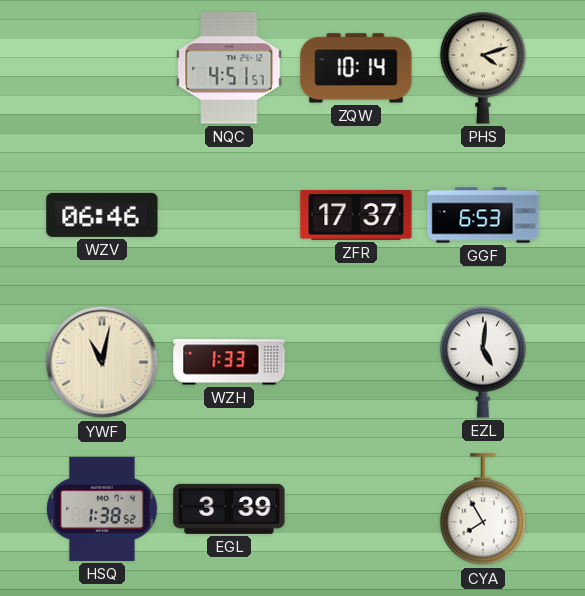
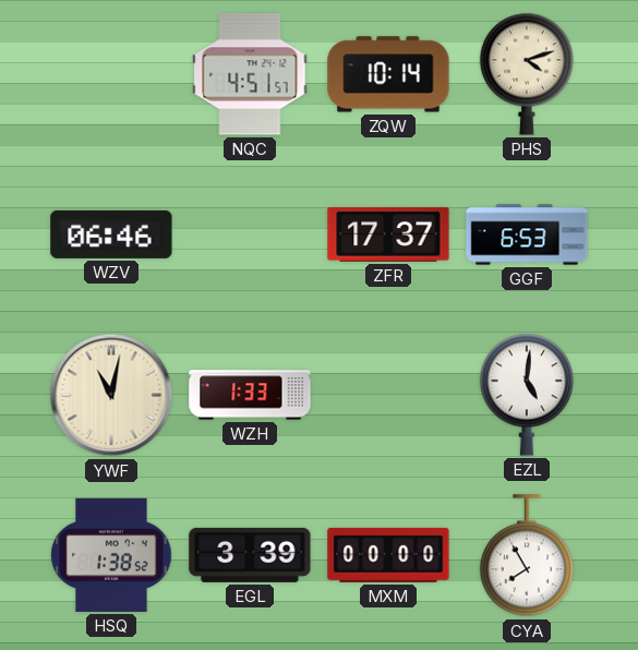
MXM: none -> 00:00
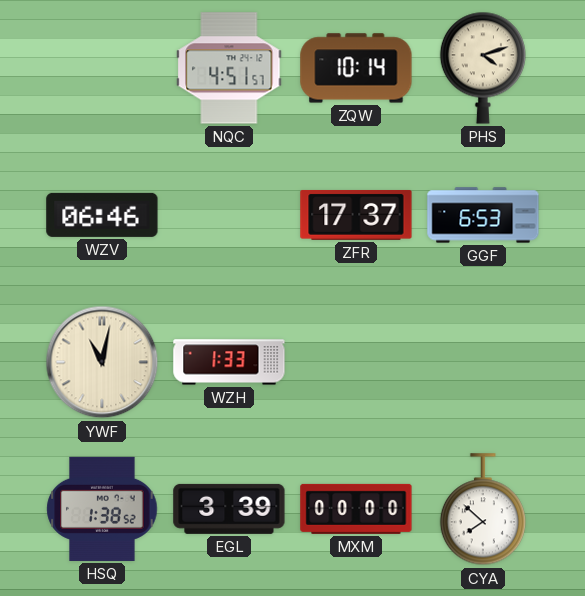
EZL: 5:01 -> none
CYA: 7:55 -> 7:52
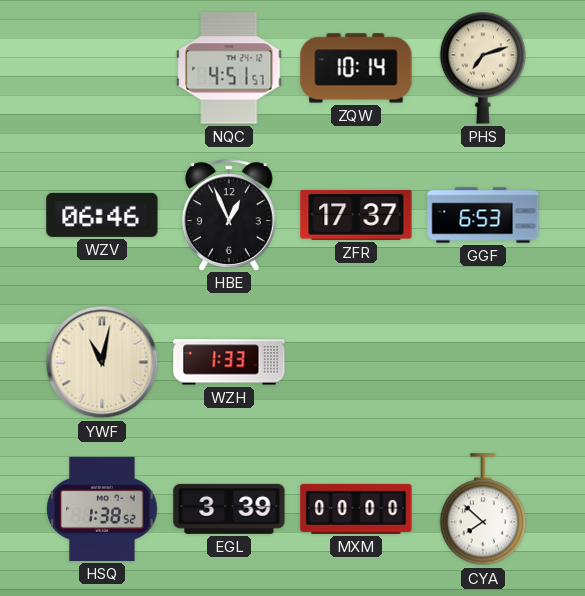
PHS: 4:12 -> 7:12
HBE: none -> 12:56
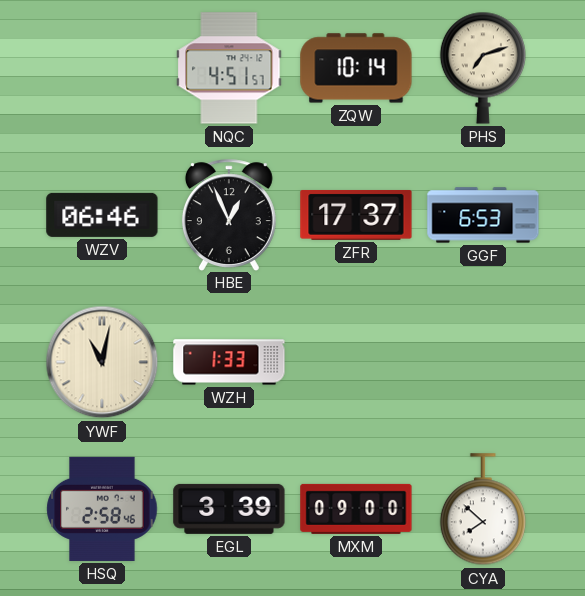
HSQ: 1:38 -> 2:58
MXM: 00:00 -> 09:00
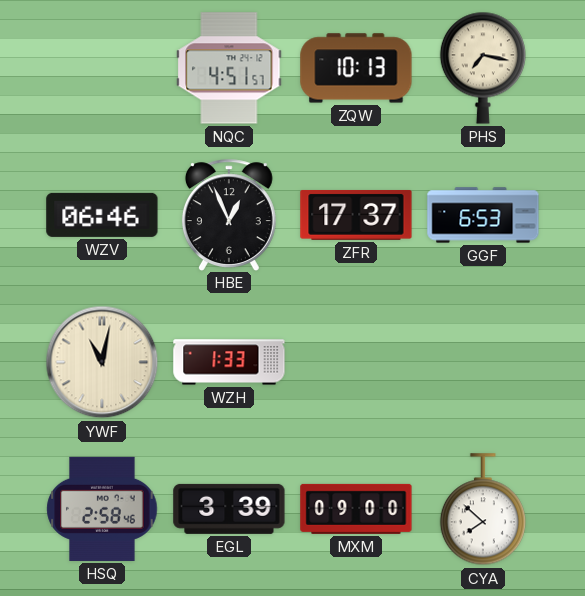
ZQW: 10:14 -> 10:13
PHS: 7:12 -> 7:17
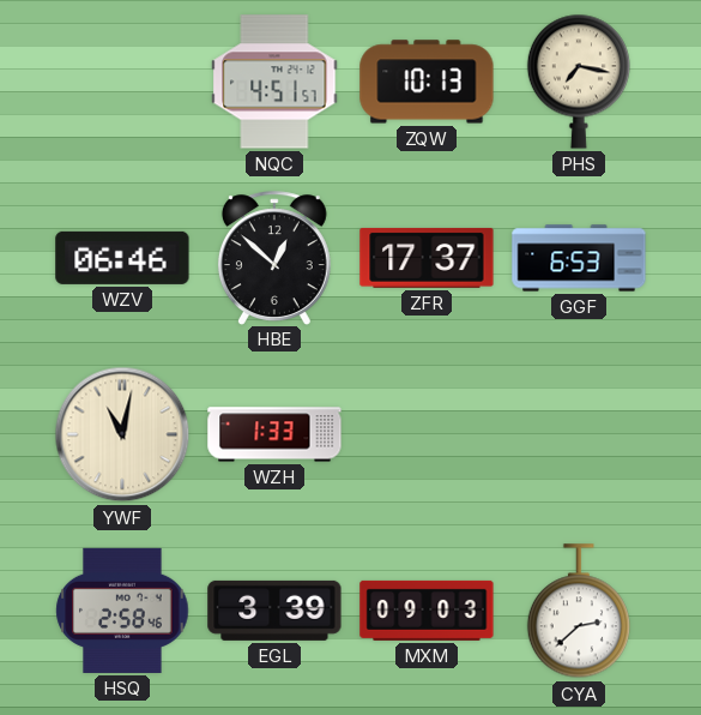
HBE: 12:56 -> 12:52
MXM: 09:00 -> 09:03
CYA: 7:52 -> 2:38
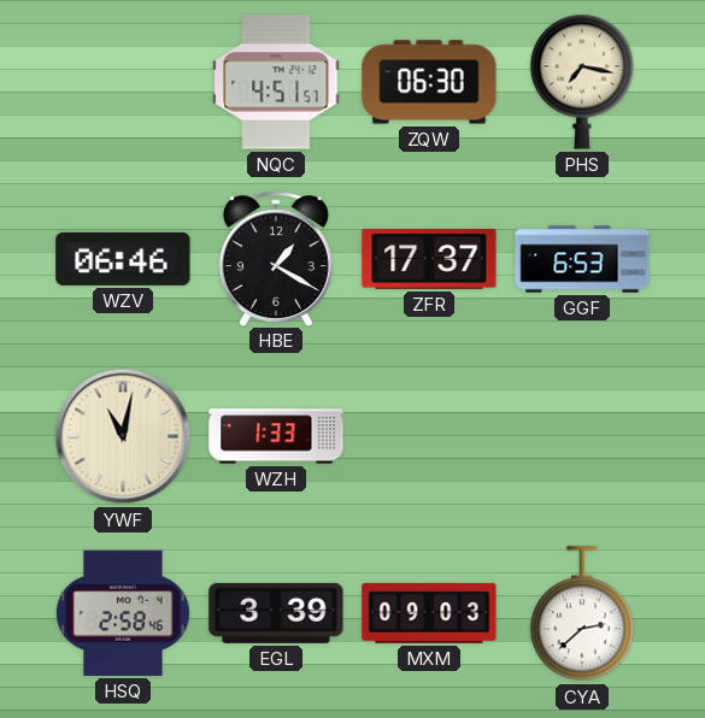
ZQW: 10:13 -> 06:30
HBE: 12:52 -> 1:20
